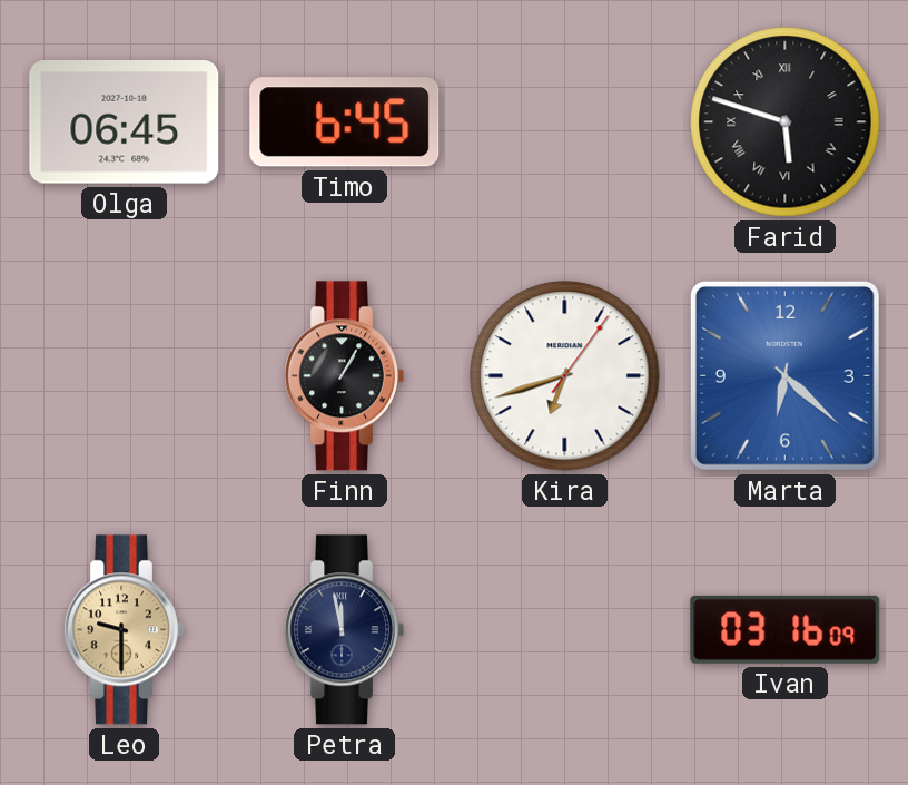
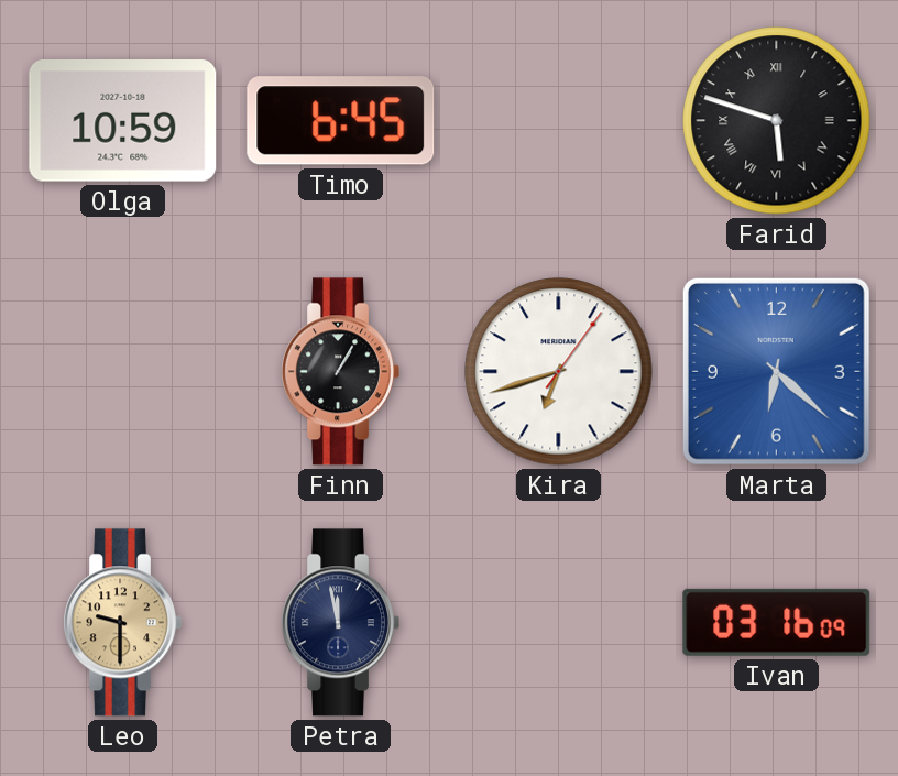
Olga: 06:45 -> 10:59
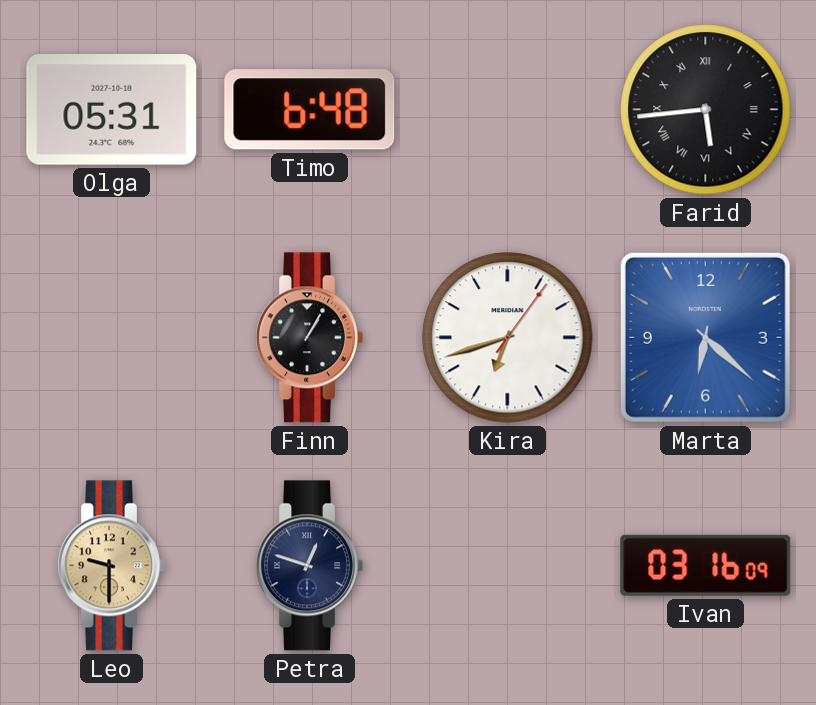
Olga: 10:59 -> 05:31
Timo: 6:45 -> 6:48
Farid: 5:48 -> 5:44
Petra: 11:58 -> 12:48
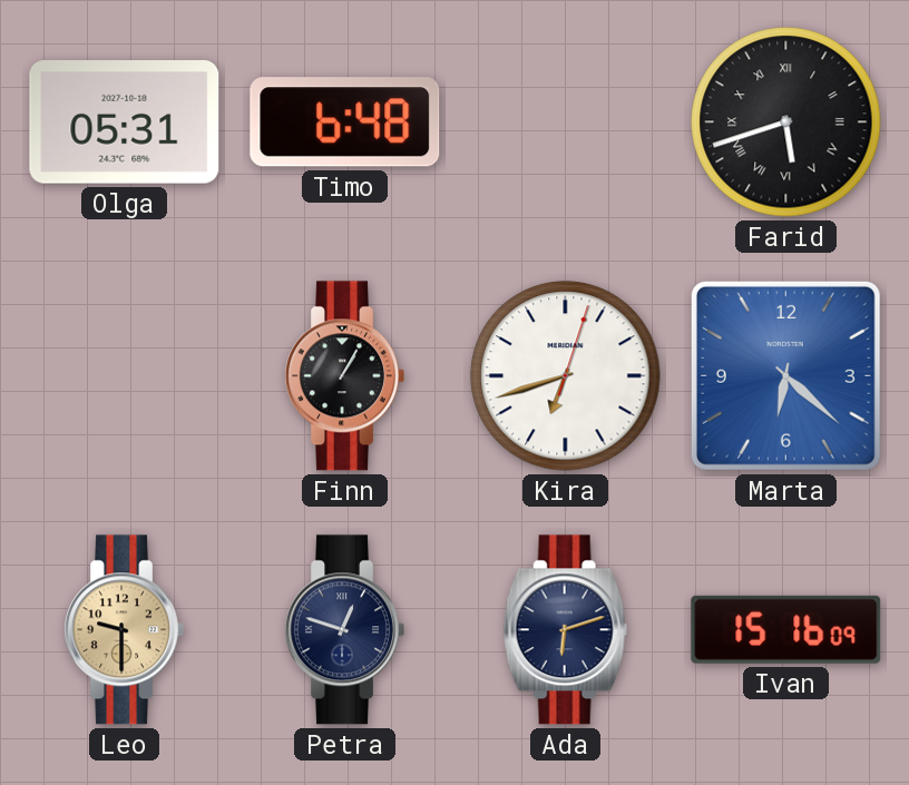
Farid: 5:44 -> 5:42
Kira: 6:42:06 -> 6:42:03
Ada: none -> 6:12
Ivan: 03:16 -> 15:16
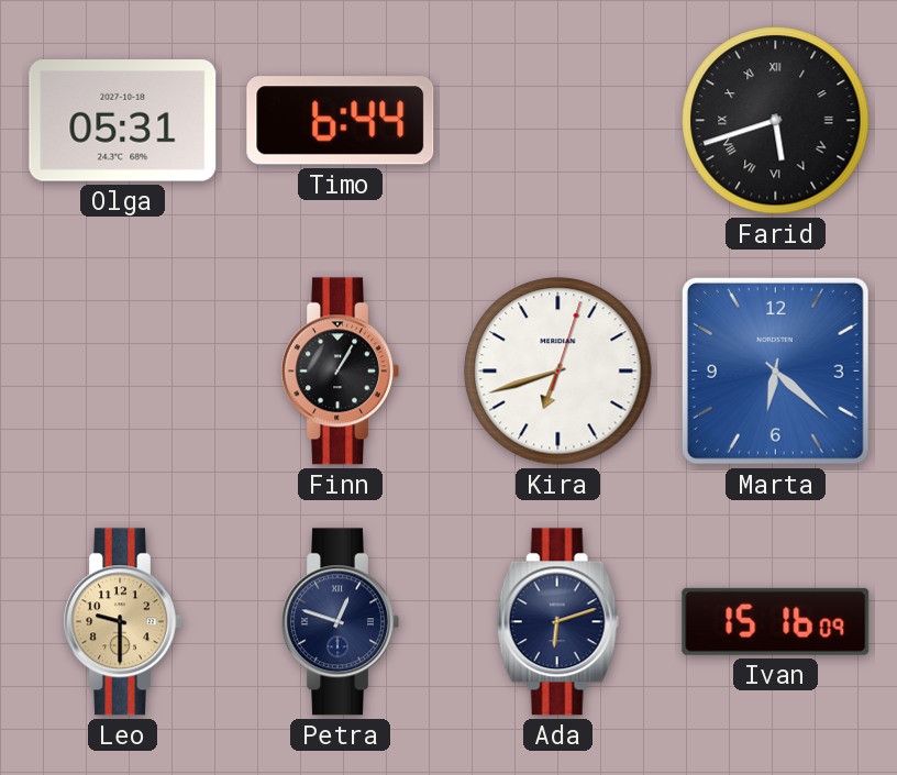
Timo: 6:48 -> 6:44
